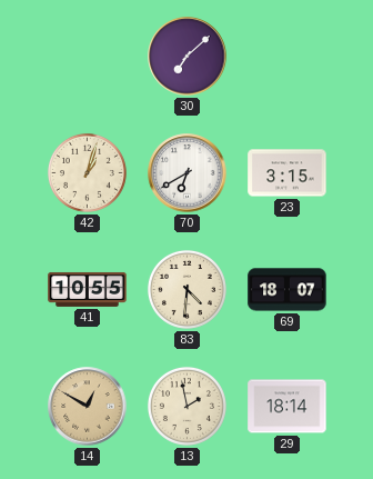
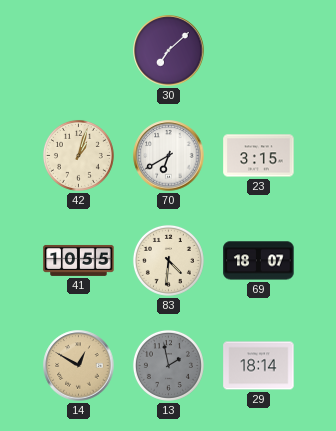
13 dial: cream -> grey
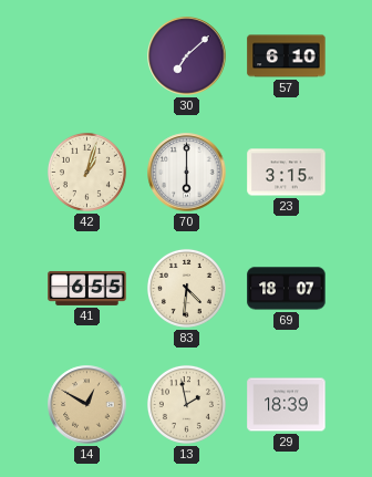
57: none -> 6:10
70: 6:40 -> 6:00
41: 10:55 -> 6:55
13 dial: grey -> cream
29: 18:14 -> 18:39
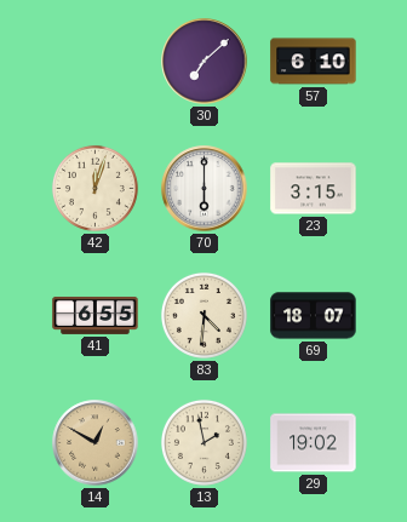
42: 1:03 -> 12:03
29: 18:39 -> 19:02
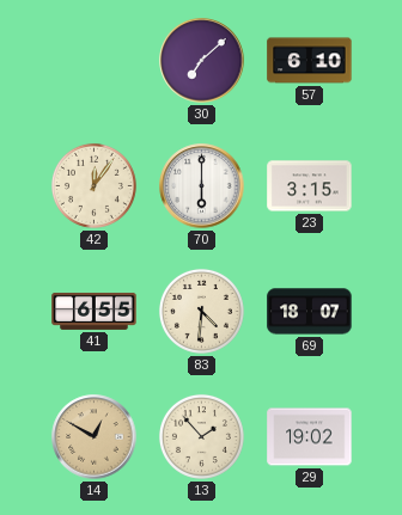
42: 12:03 -> 12:06
13: 1:58 -> 1:53
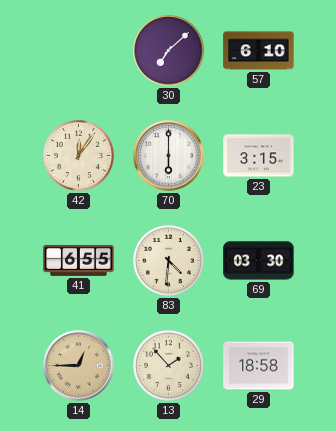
69: 18:07 -> 03:30
14: 12:50 -> 12:45
29: 19:02 -> 18:58
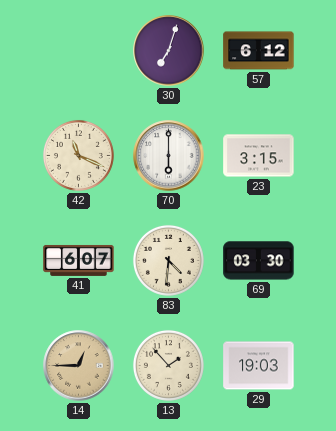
30: 7:08 -> 7:03
57: 6:10 -> 6:12
42: 12:06 -> 11:19
41: 6:55 -> 6:07
29: 18:58 -> 19:03
